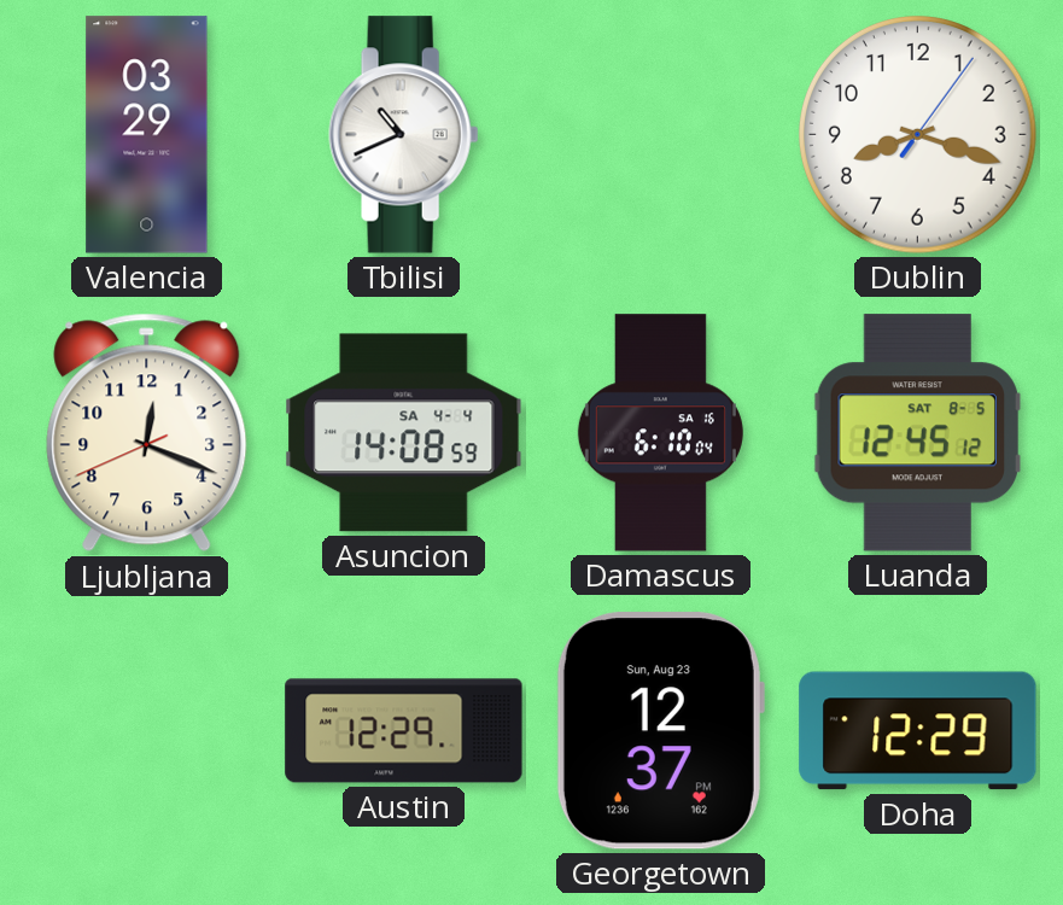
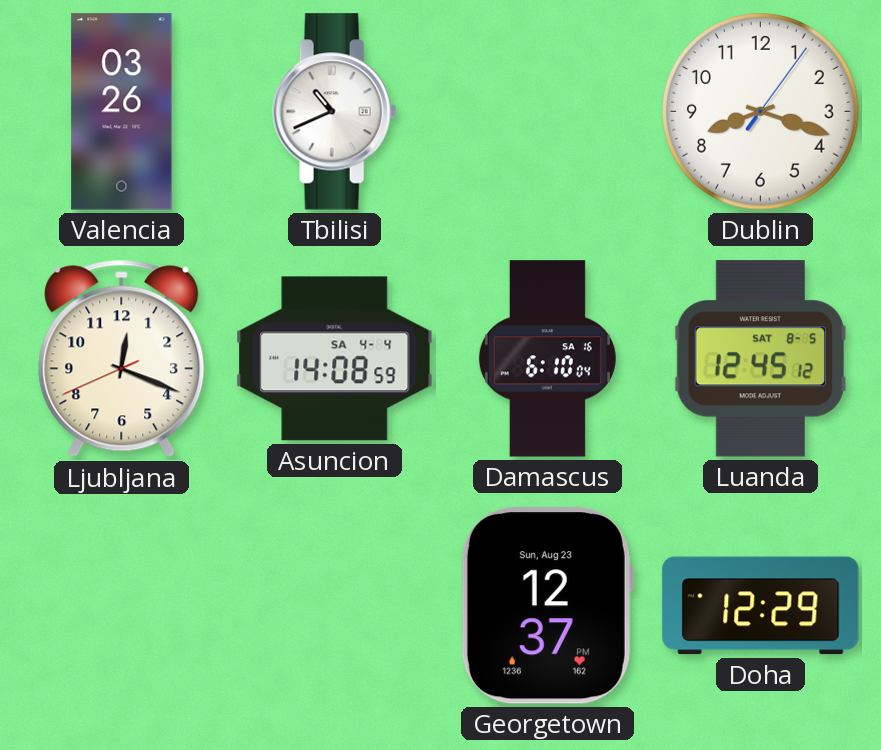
Valencia: 03:29 -> 03:26
Austin: 12:29 -> none
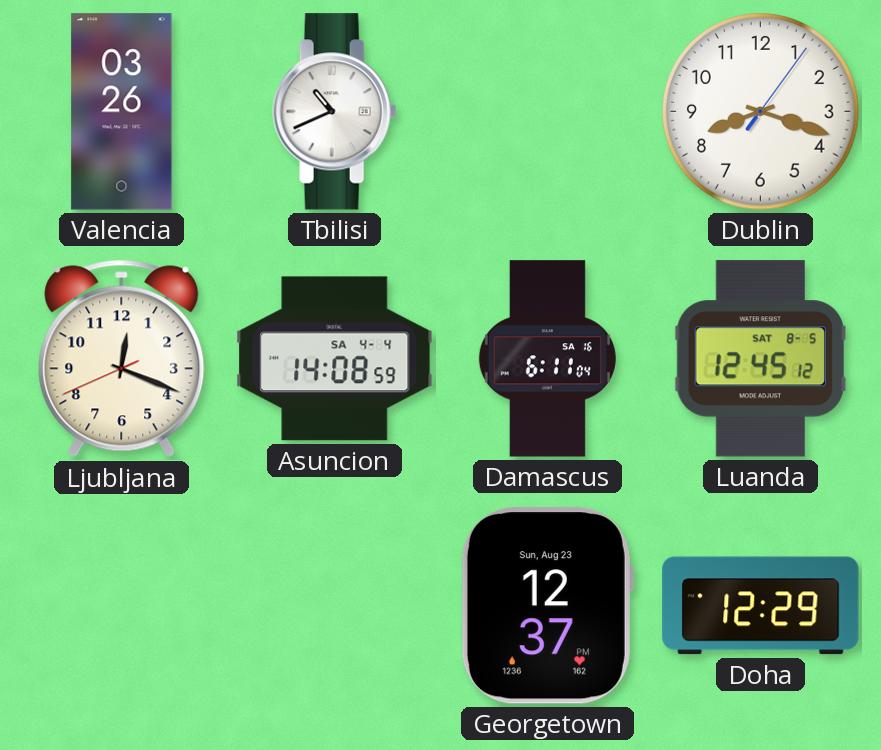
Damascus: 6:10 -> 6:11
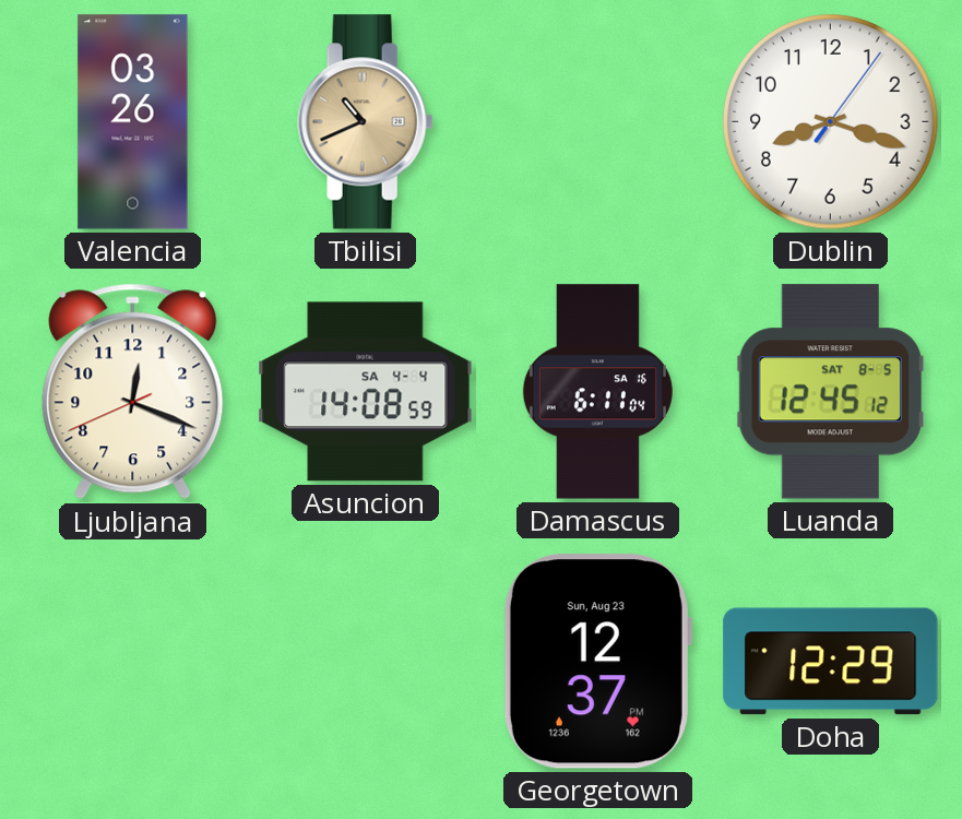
Tbilisi dial: white -> champagne
